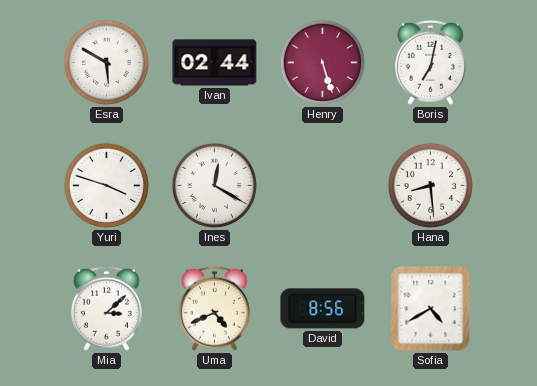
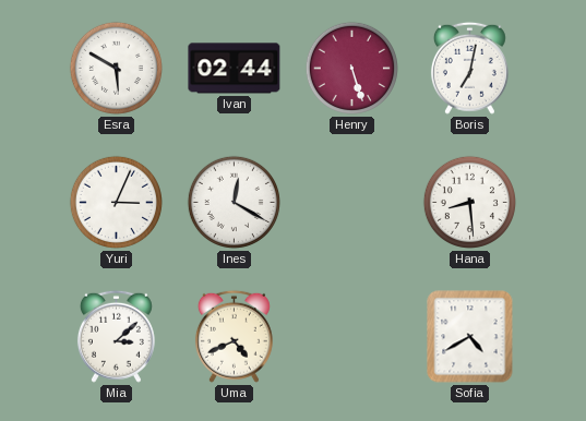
Yuri: 3:48 -> 3:04
David: 8:56 -> none
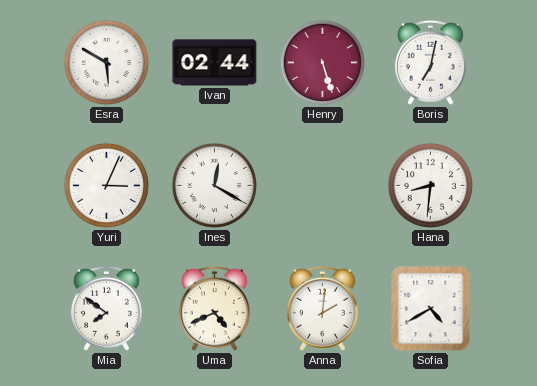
Hana: 8:29 -> 8:31
Mia: 3:08 -> 7:51
Anna: none -> 2:01
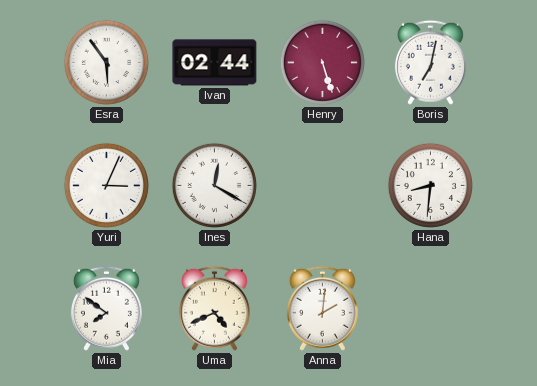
Esra: 5:50 -> 5:54
Sofia: 4:40 -> none
